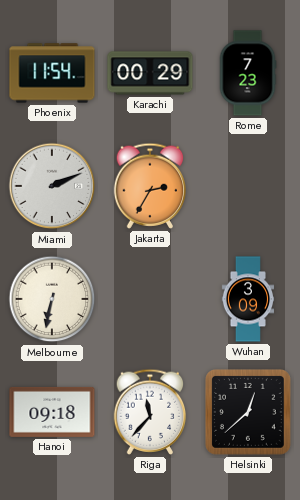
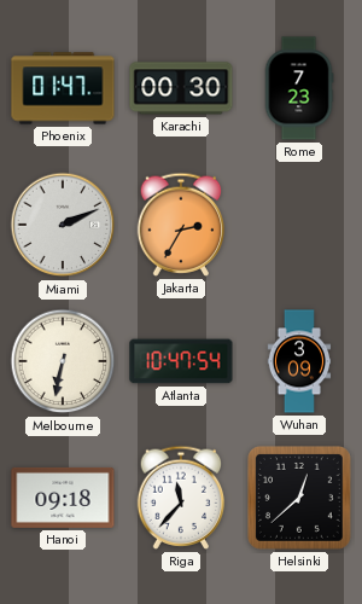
Phoenix: 11:54 -> 01:47
Karachi: 00:29 -> 00:30
Atlanta: none -> 10:47
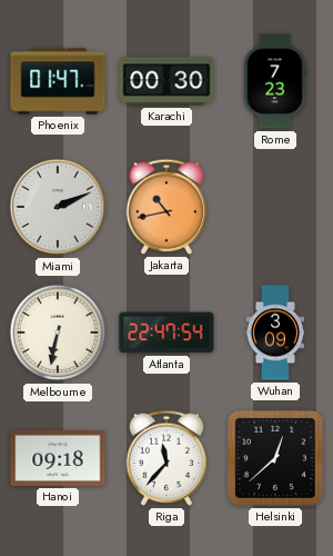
Jakarta: 2:35 -> 10:43
Atlanta: 10:47 -> 22:47
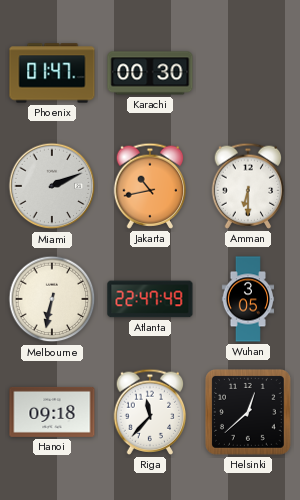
Rome: 7:23 -> none
Amman: none -> 6:30
Atlanta: 22:47:54 -> 22:47:49
Wuhan: 3:09 -> 3:05
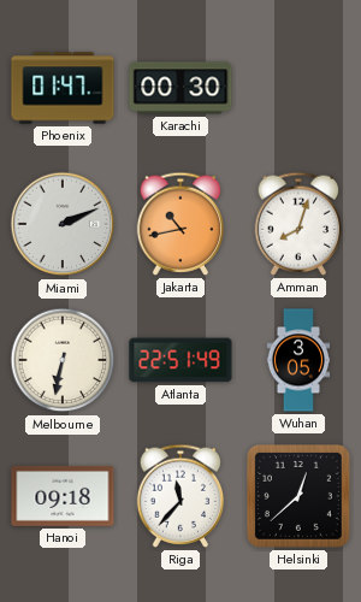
Amman: 6:30 -> 8:03
Atlanta: 22:47 -> 22:51
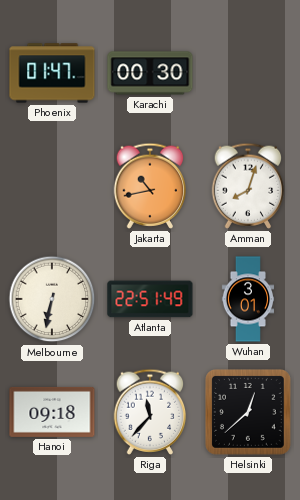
Miami: 2:11 -> none
Wuhan: 3:05 -> 3:01
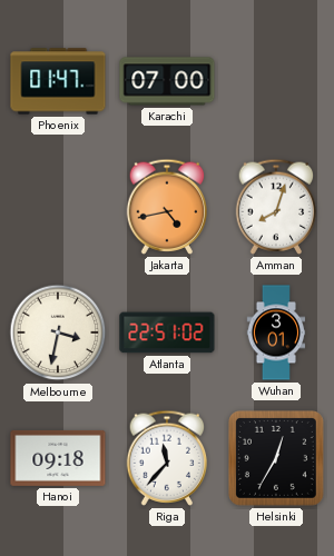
Karachi: 00:30 -> 07:00
Jakarta: 10:43 -> 4:43
Melbourne: 6:32 -> 3:32
Atlanta: 22:51:49 -> 22:51:02
Helsinki: 12:38 -> 12:35
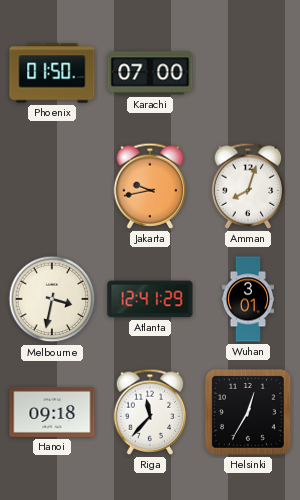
Phoenix: 01:47 -> 01:50
Jakarta: 4:43 -> 9:43
Atlanta: 22:51 -> 12:41
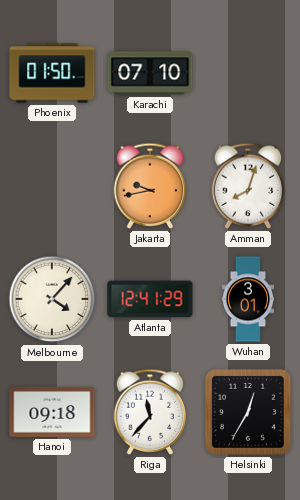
Karachi: 07:00 -> 07:10
Melbourne: 3:32 -> 4:07
